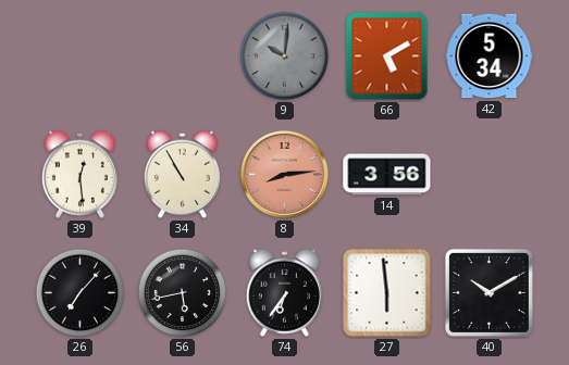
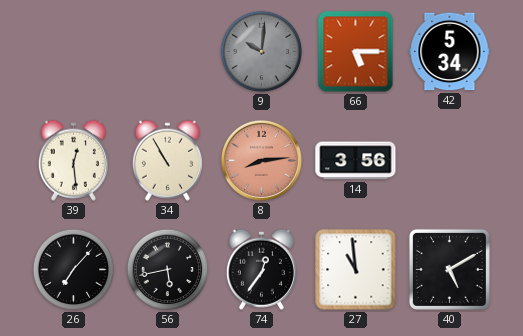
66: 5:10 -> 5:15
74: 6:36 -> 12:36
27: 5:59 -> 10:59
40: 10:10 -> 5:10
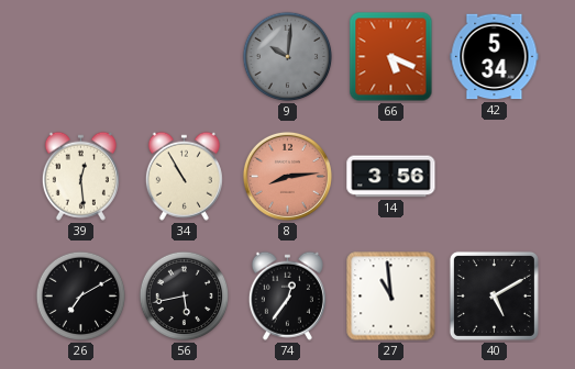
66: 5:15 -> 5:19
26: 7:07 -> 7:10
